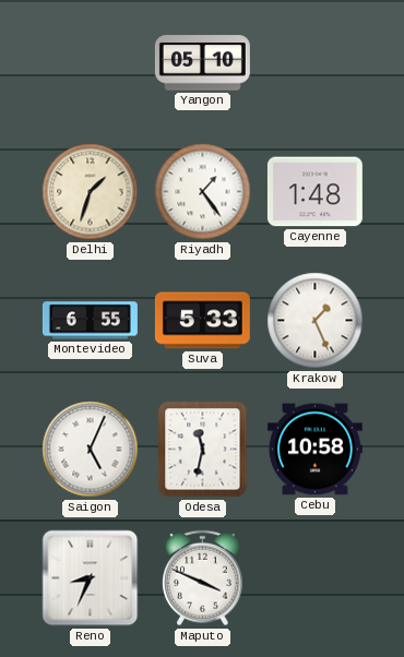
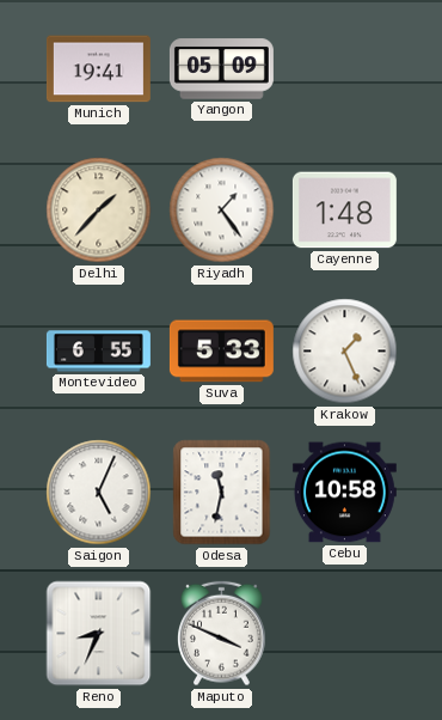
Munich: none -> 19:41
Yangon: 05:10 -> 05:09
Delhi: 1:33 -> 1:37
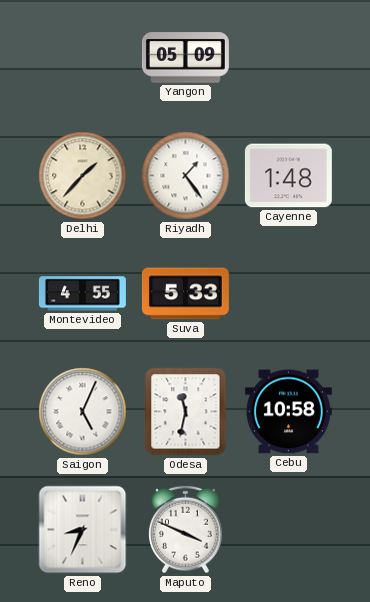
Munich: 19:41 -> none
Montevideo: 6:55 -> 4:55
Krakow: 1:26 -> none
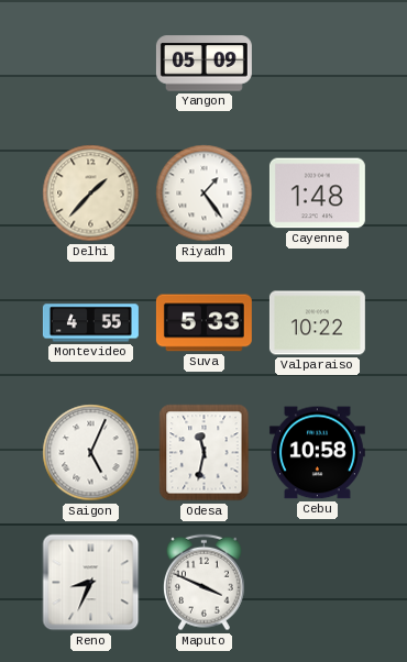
Valparaiso: none -> 10:22
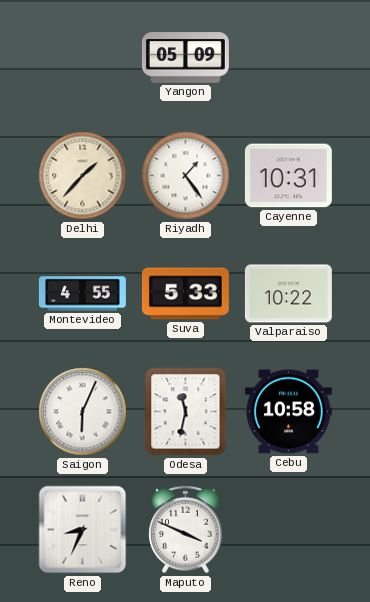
Cayenne: 1:48 -> 10:31
Saigon: 5:04 -> 6:04
